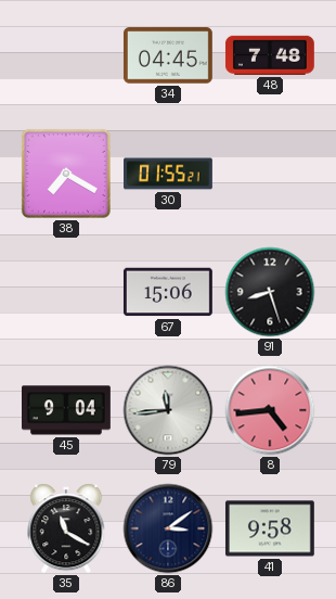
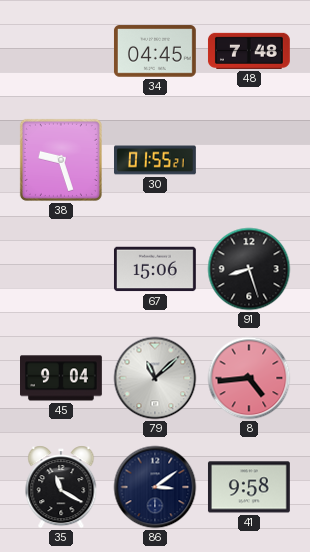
38: 7:20 -> 9:27
79: 11:44 -> 11:08
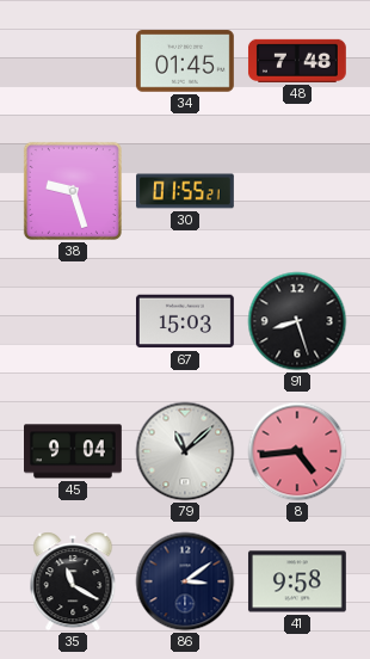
34: 04:45 -> 01:45
67: 15:06 -> 15:03
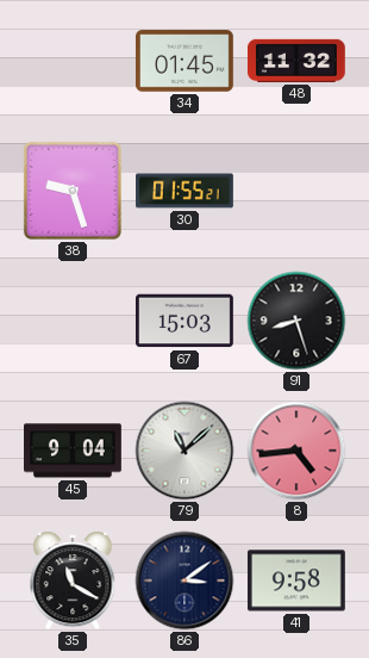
48: 7:48 -> 11:32
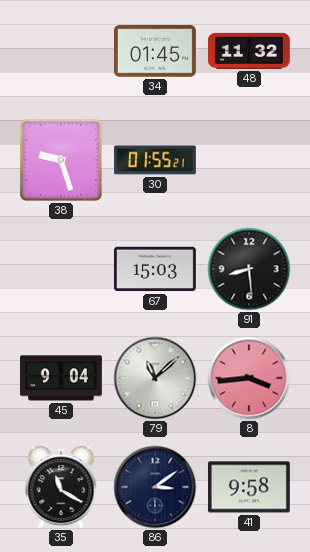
91: 8:27 -> 8:29
8: 4:44 -> 3:44
